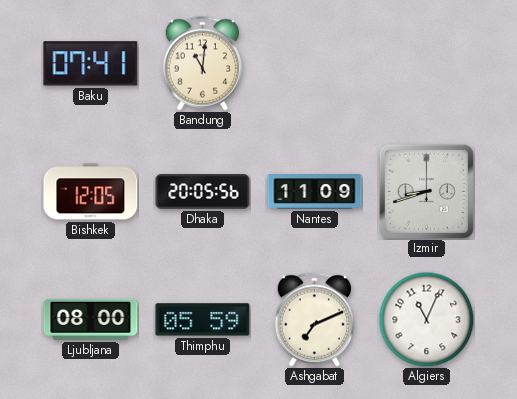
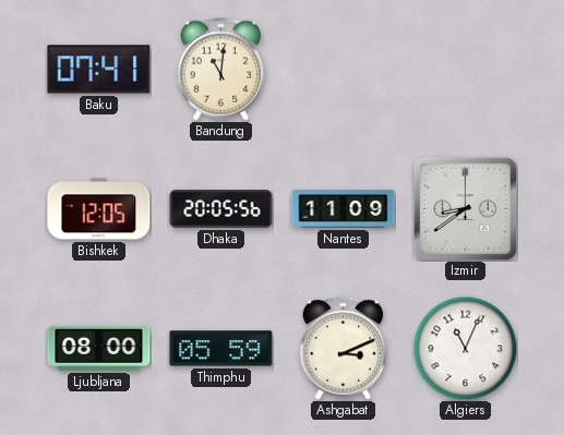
Izmir: 8:42 -> 8:39
Ashgabat: 7:11 -> 3:11
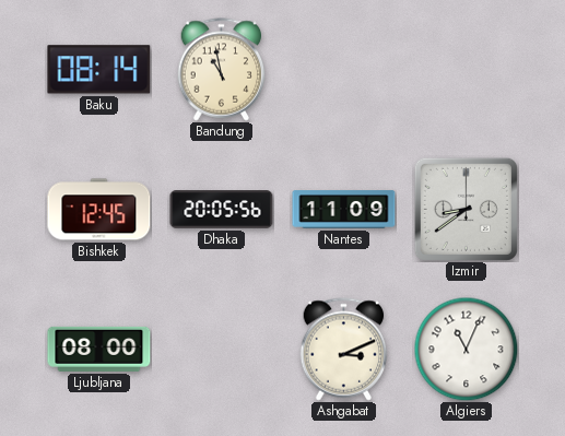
Baku: 07:41 -> 08:14
Bandung: 11:01 -> 10:58
Bishkek: 12:05 -> 12:45
Thimphu: 05:59 -> none
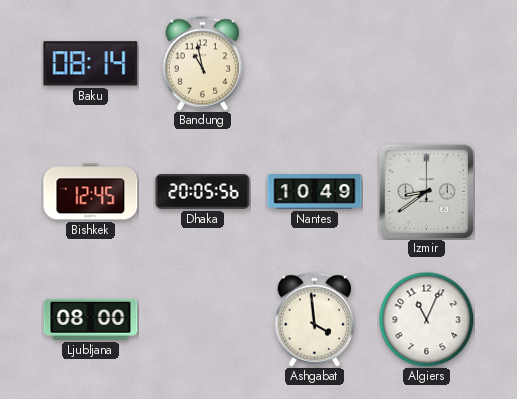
Nantes: 11:09 -> 10:49
Ashgabat: 3:11 -> 3:59
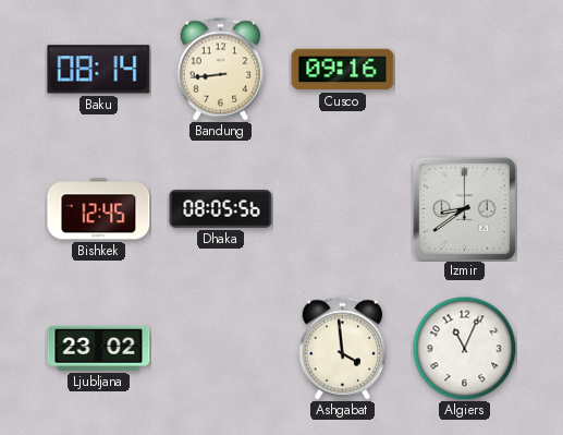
Bandung: 10:58 -> 8:44
Cusco: none -> 09:16
Dhaka: 20:05 -> 08:05
Nantes: 10:49 -> none
Ljubljana: 08:00 -> 23:02
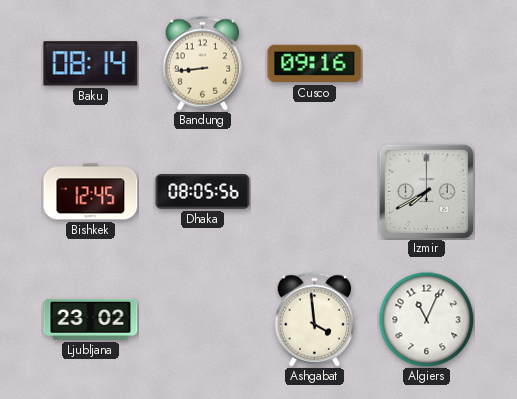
Izmir: 8:39 -> 7:40
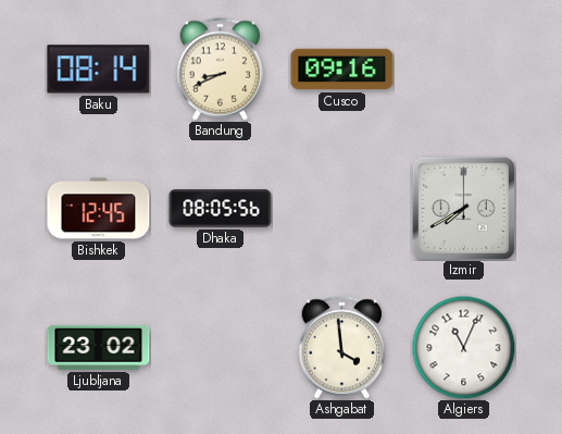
Bandung: 8:44 -> 8:41
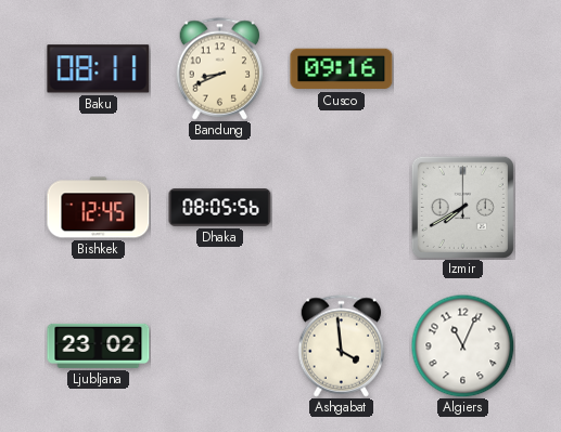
Baku: 08:14 -> 08:11
